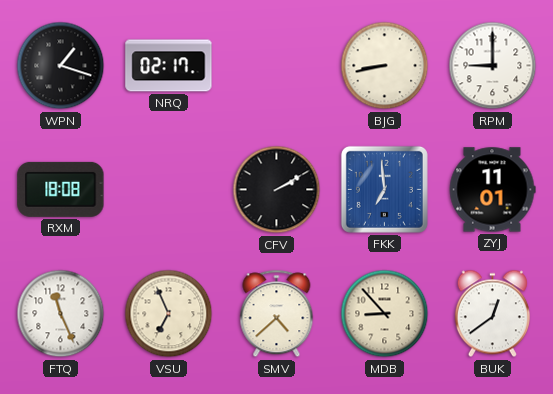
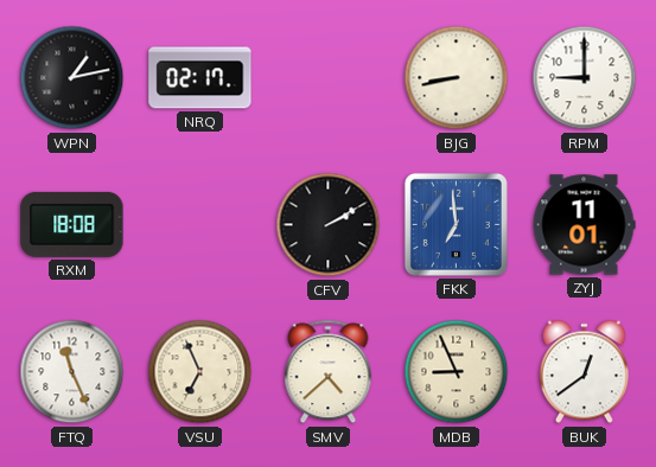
WPN: 1:18 -> 1:13
MDB: 8:53 -> 8:56
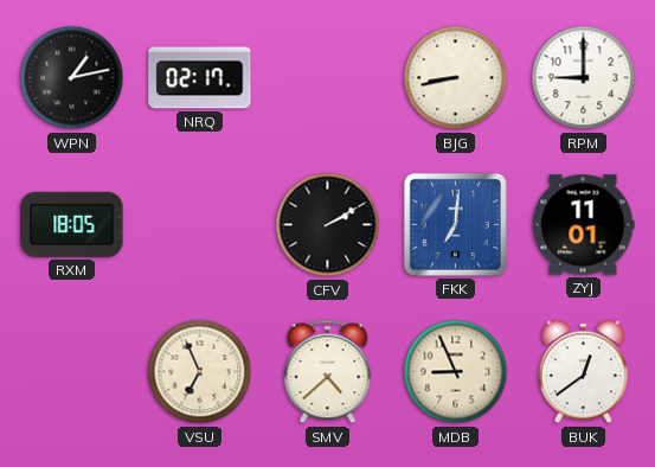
RXM: 18:08 -> 18:05
FKK: 6:59 -> 7:01
FTQ: 11:26 -> none
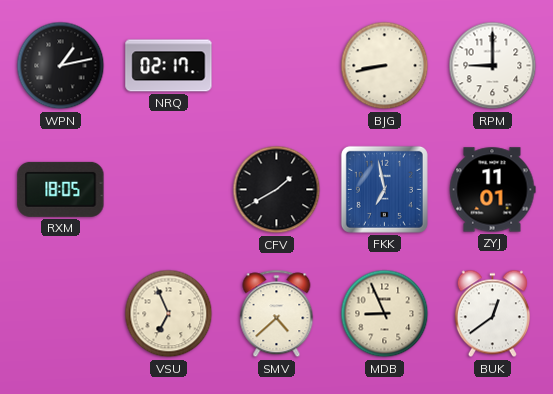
CFV: 2:10 -> 1:40
FKK: 7:01 -> 6:58
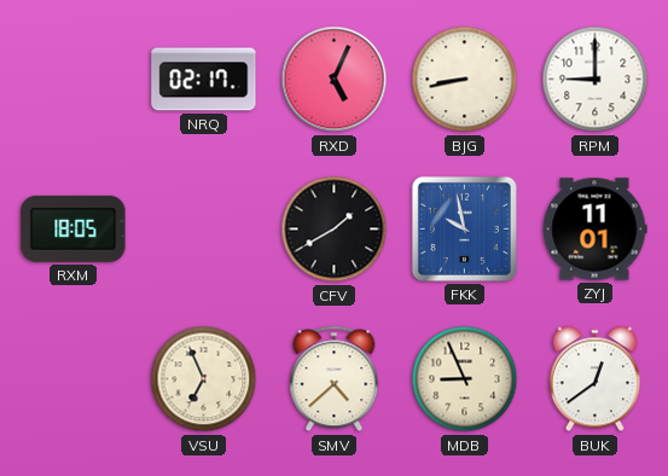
WPN: 1:13 -> none
RXD: none -> 5:04
FKK: 6:58 -> 9:58
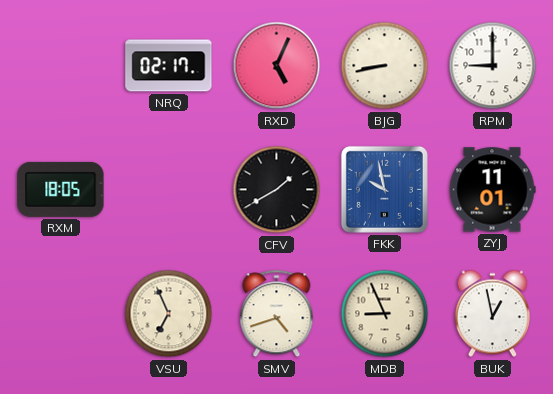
SMV: 4:38 -> 4:42
BUK: 12:39 -> 12:58
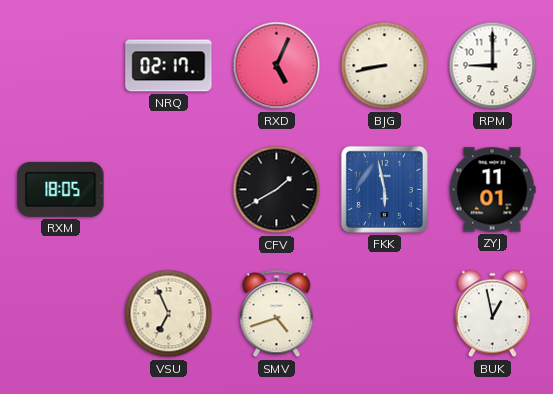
FKK: 9:58 -> 5:58
MDB: 8:56 -> none
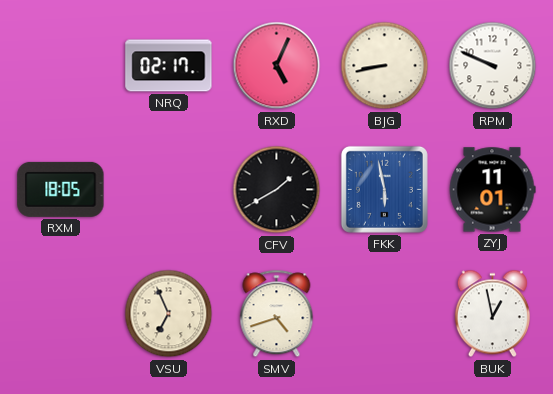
RPM: 9:00 -> 9:49
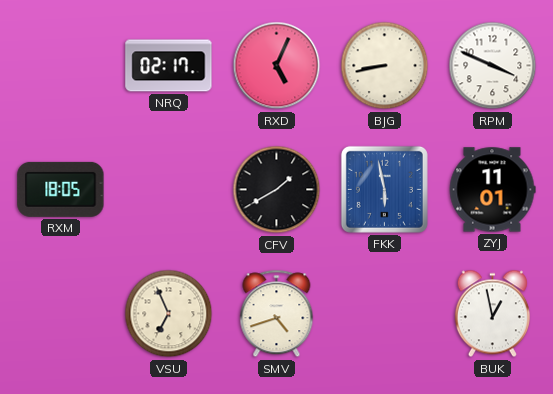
RPM: 9:49 -> 3:49
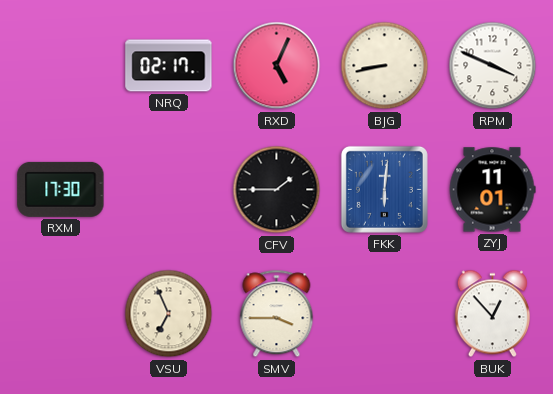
RXM: 18:05 -> 17:30
CFV: 1:40 -> 1:45
FKK: 5:58 -> 6:01
SMV: 4:42 -> 3:45
BUK: 12:58 -> 12:53
